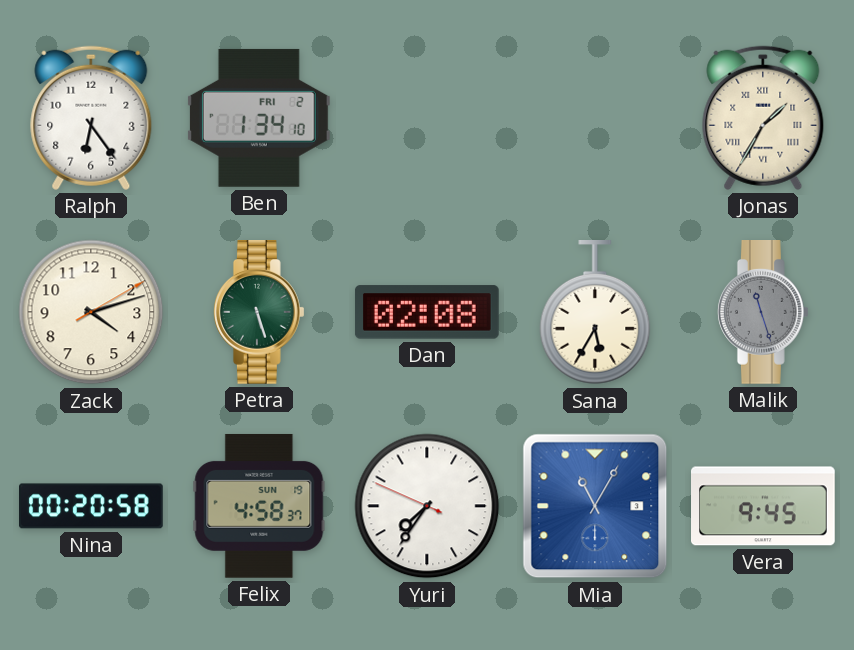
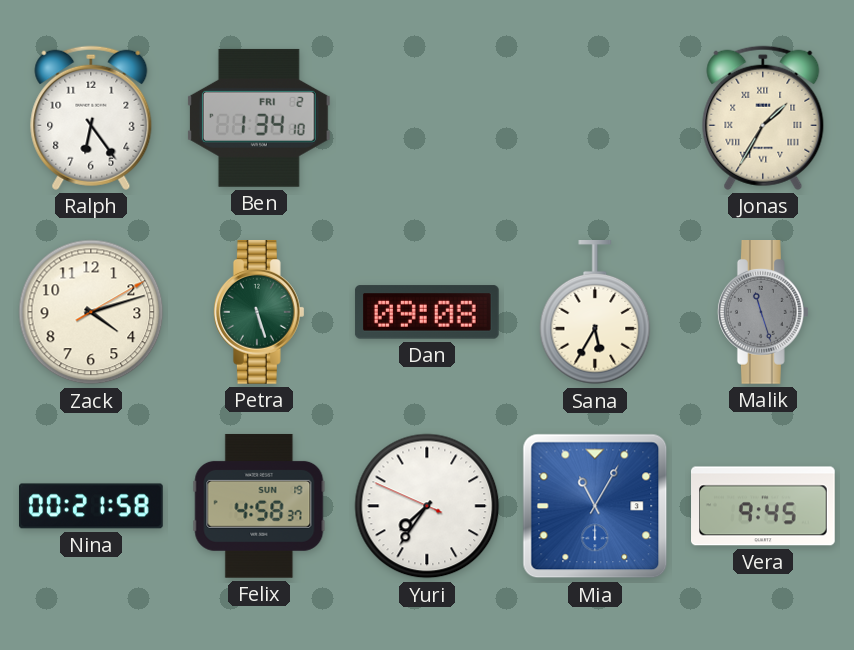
Dan: 02:08 -> 09:08
Nina: 00:20 -> 00:21
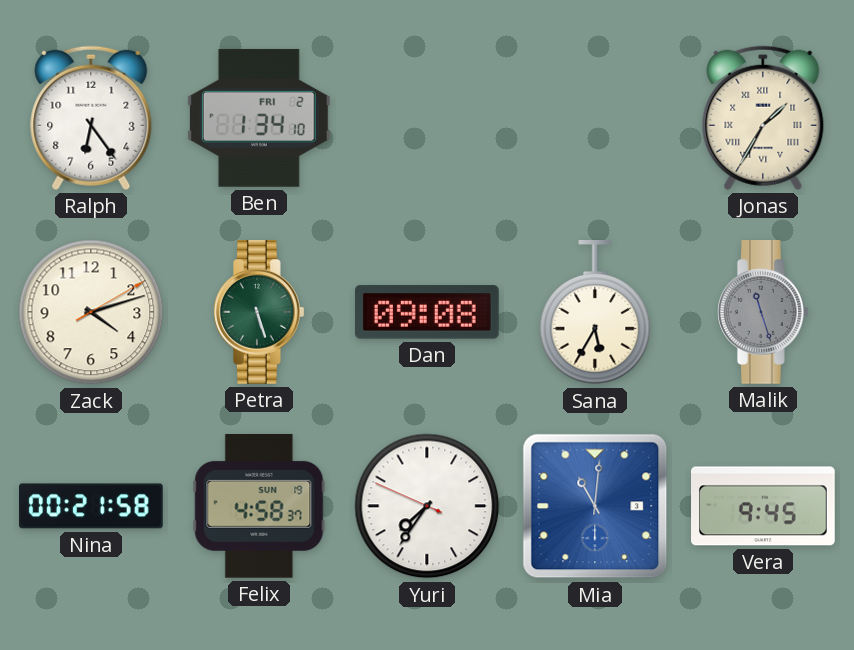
Mia: 11:05 -> 11:01
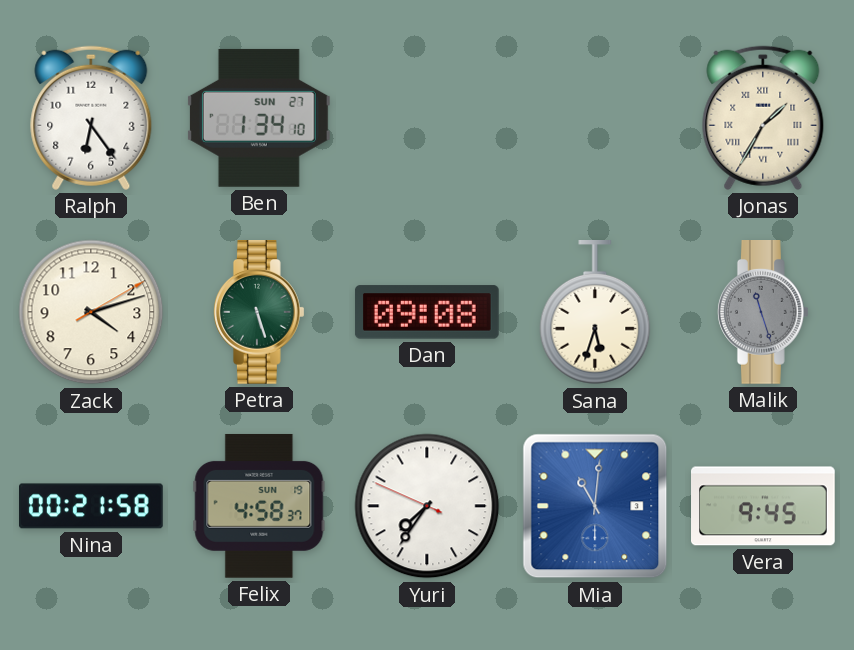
Ben date: FRI 2 -> SUN 27
Sana: 5:35 -> 5:33
